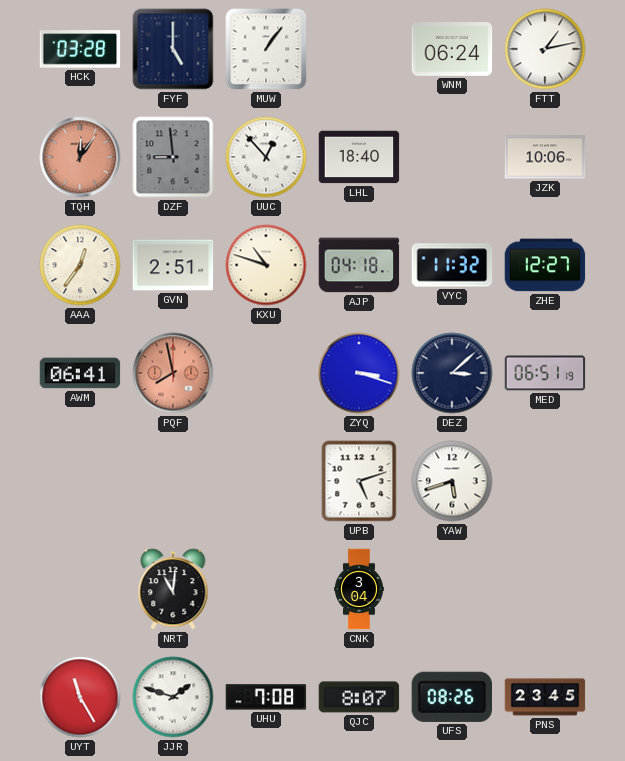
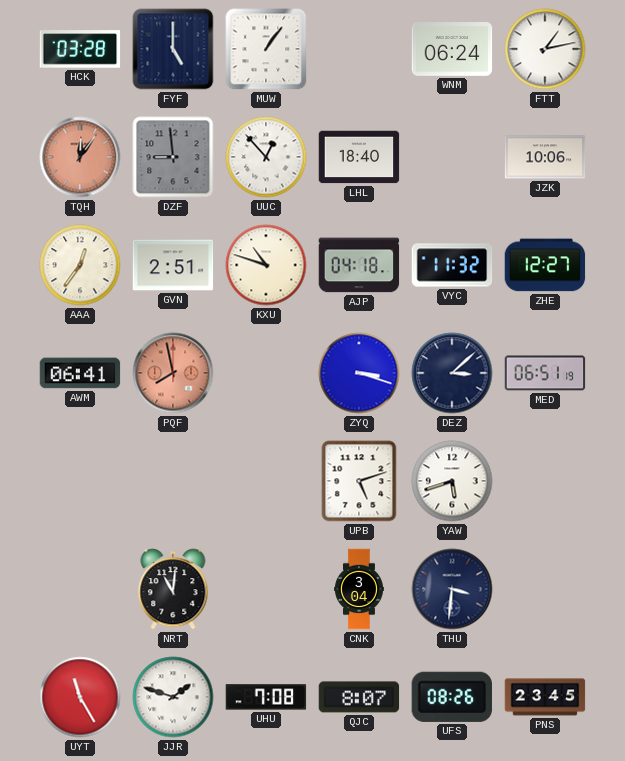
THU: none -> 3:31
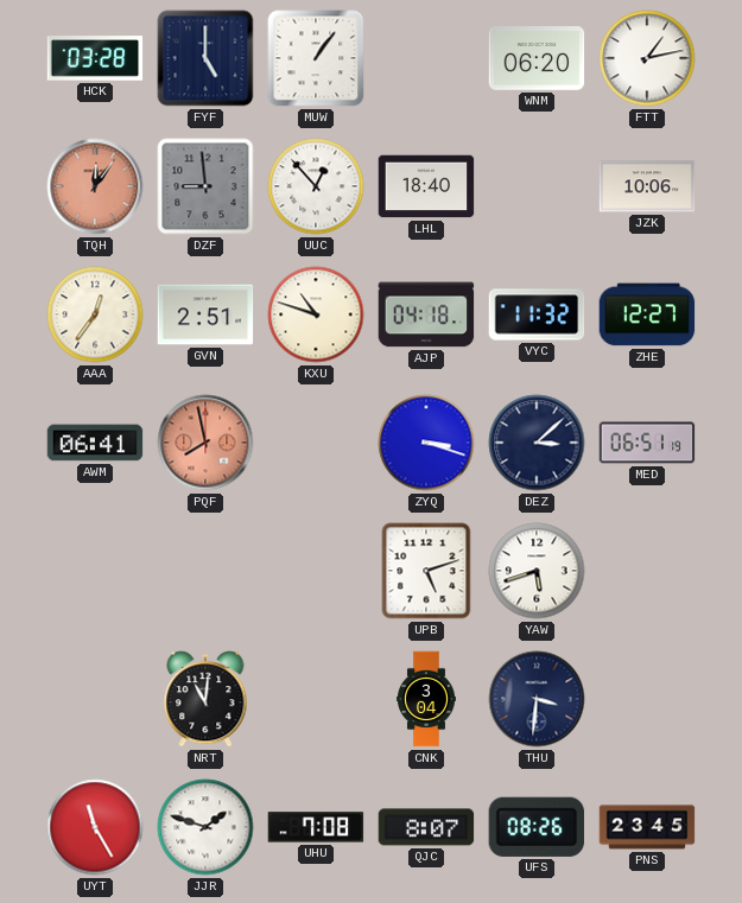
WNM: 06:24 -> 06:20
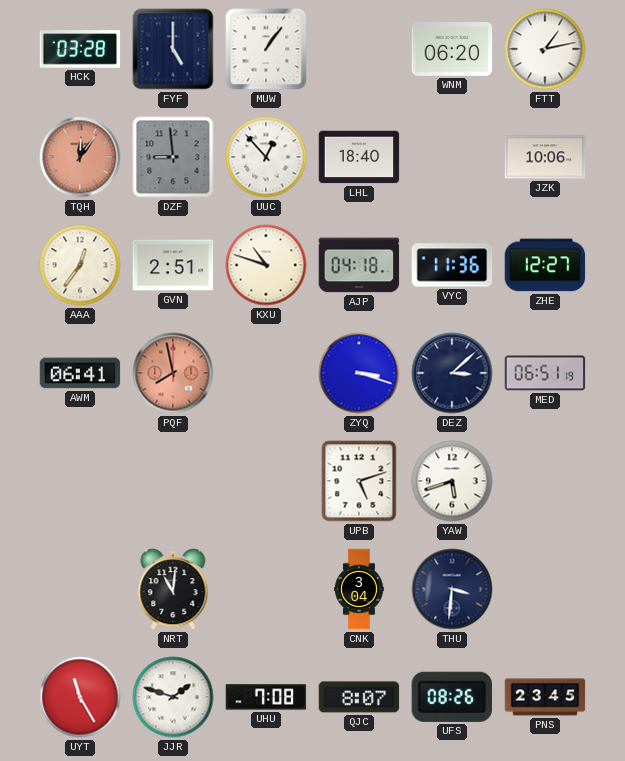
VYC: 11:32 -> 11:36
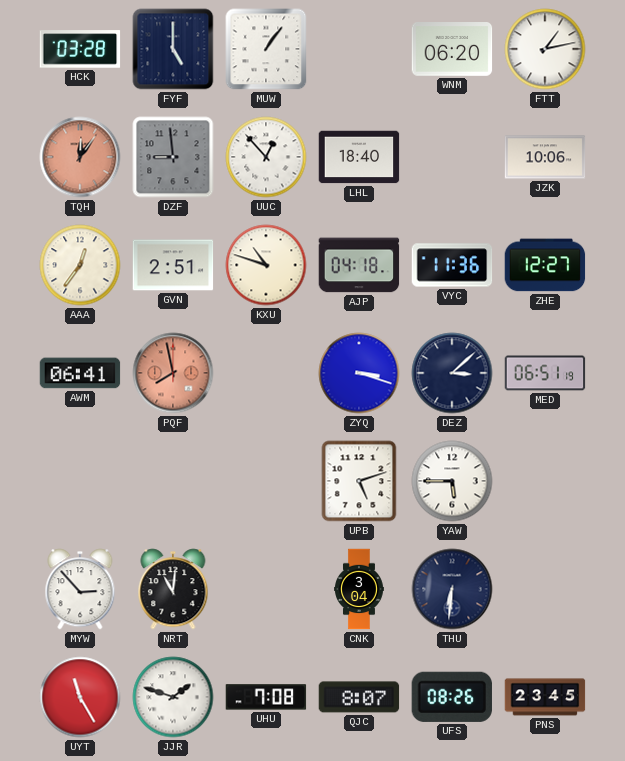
YAW: 5:42 -> 5:45
MYW: none -> 2:53
THU: 3:31 -> 6:31
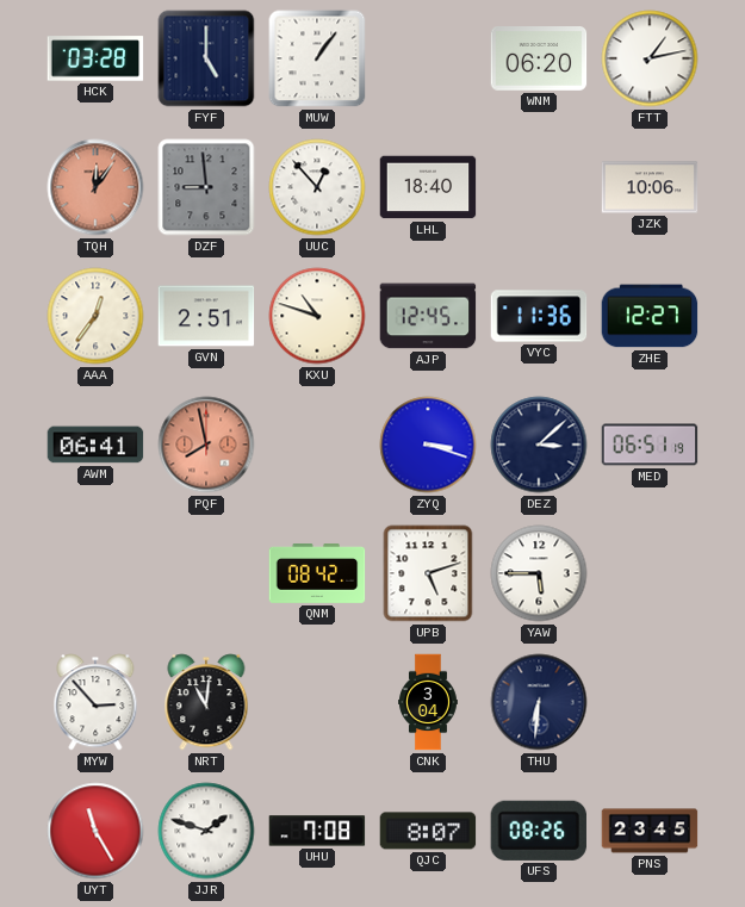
AJP: 04:18 -> 12:45
QNM: none -> 08:42
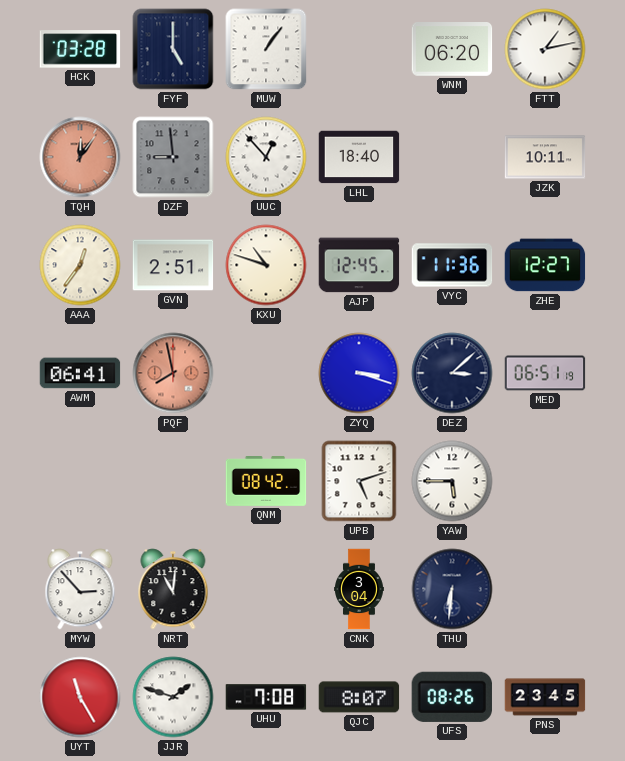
JZK: 10:06 -> 10:11
